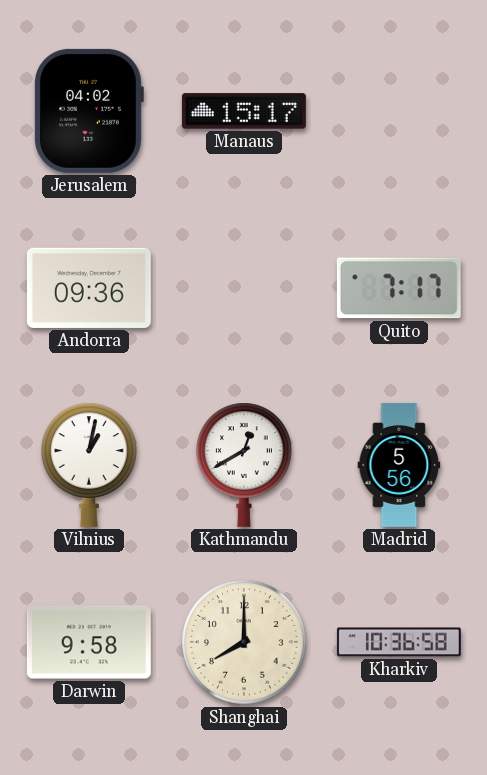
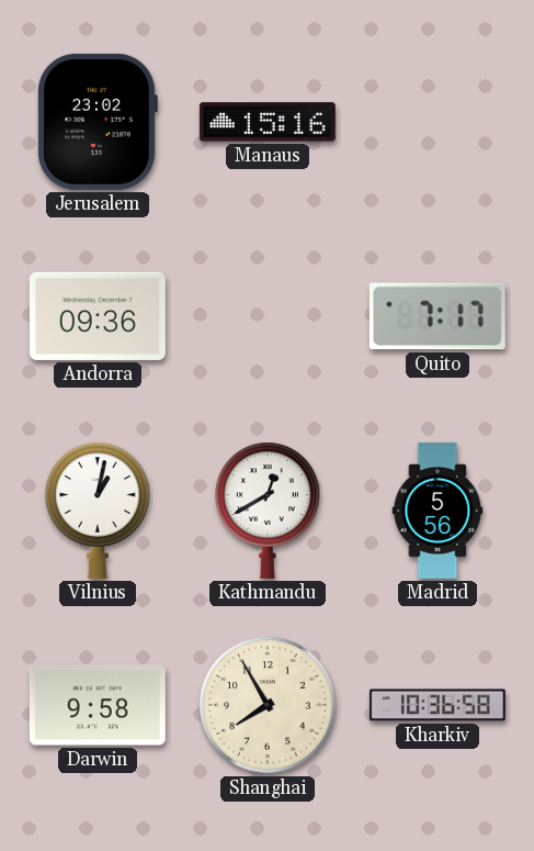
Jerusalem: 04:02 -> 23:02
Manaus: 15:17 -> 15:16
Shanghai: 8:00 -> 7:55
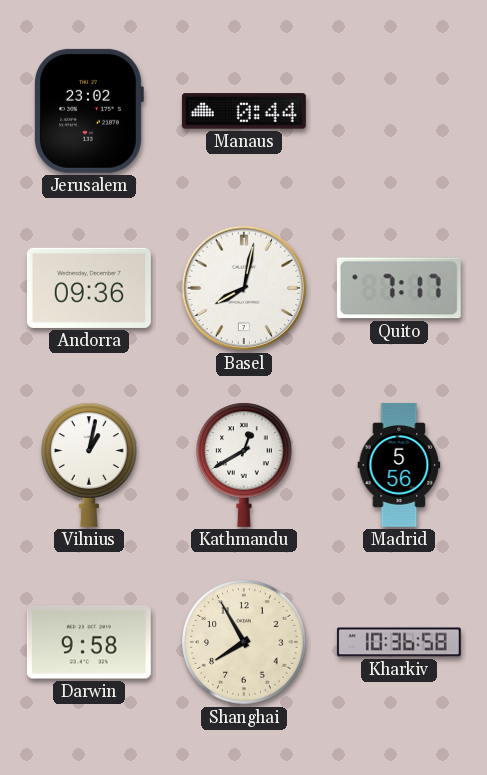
Manaus: 15:16 -> 0:44
Basel: none -> 8:02
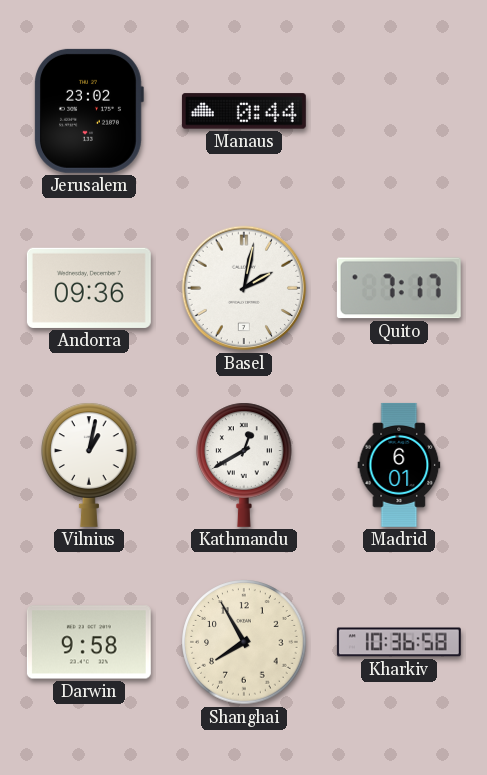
Basel: 8:02 -> 2:02
Madrid: 5:56 -> 6:01
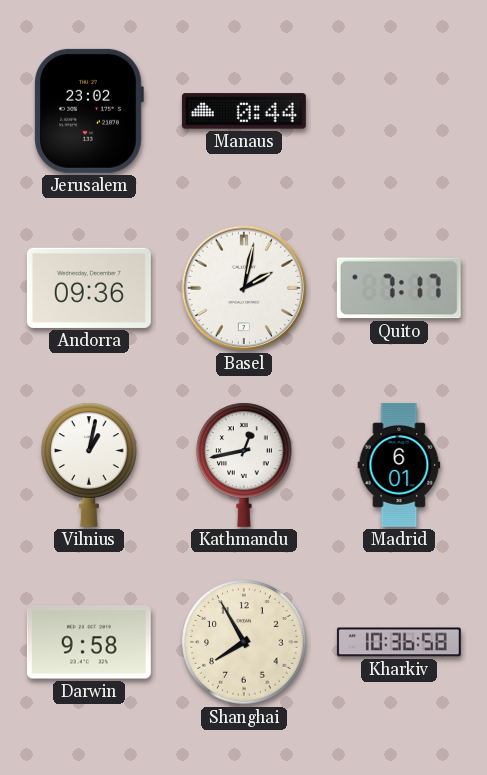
Kathmandu: 12:40 -> 12:43
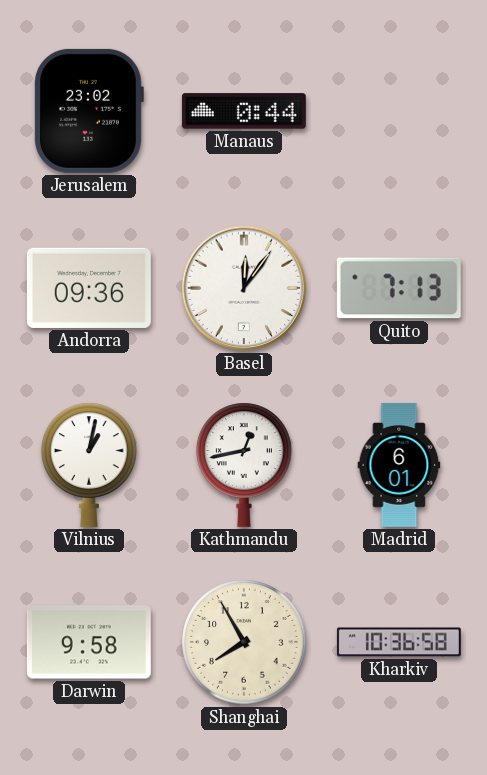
Basel: 2:02 -> 12:06
Quito: 7:17 -> 7:13
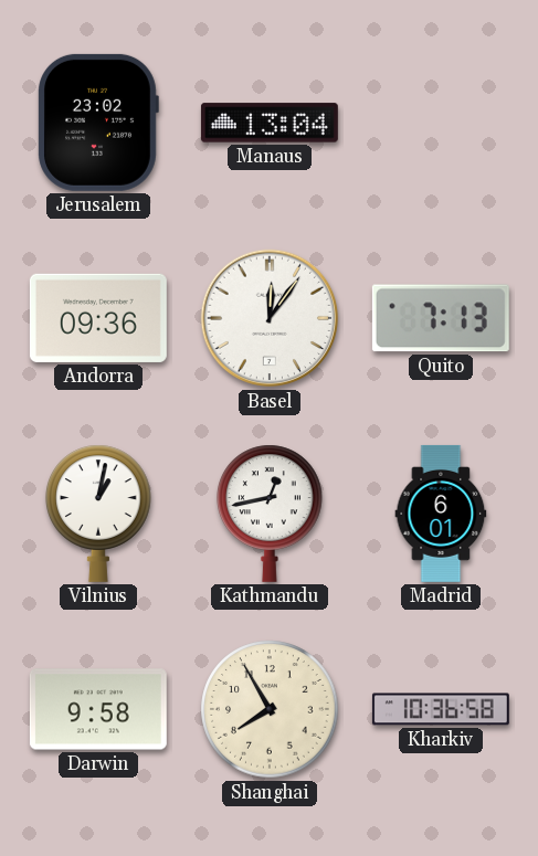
Manaus: 0:44 -> 13:04
